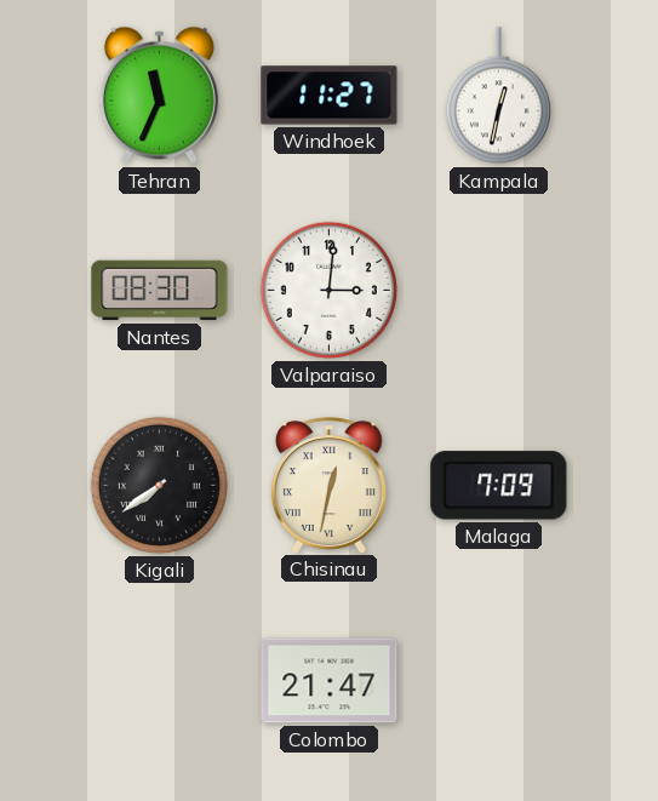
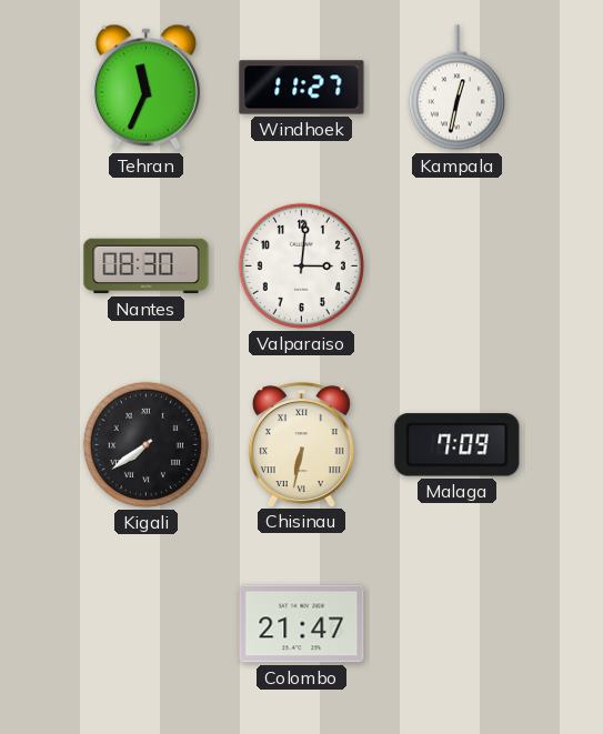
Chisinau: 12:32 -> 6:32
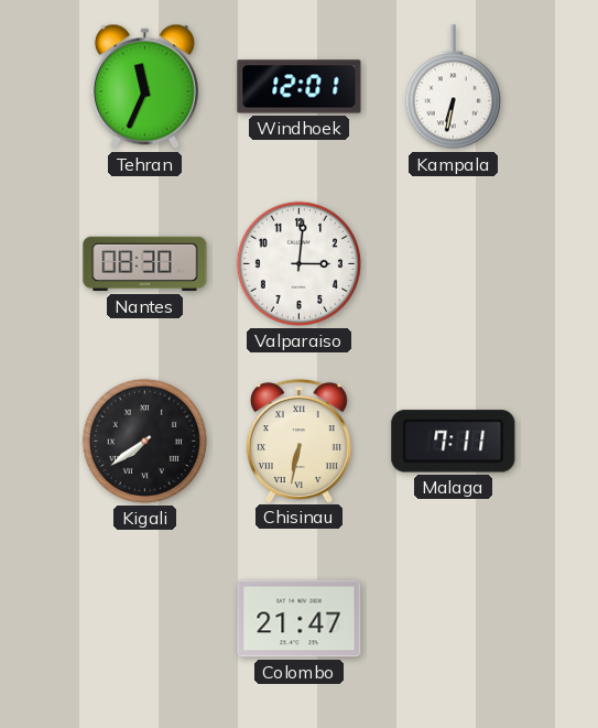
Windhoek: 11:27 -> 12:01
Kampala: 12:32 -> 6:32
Malaga: 7:09 -> 7:11
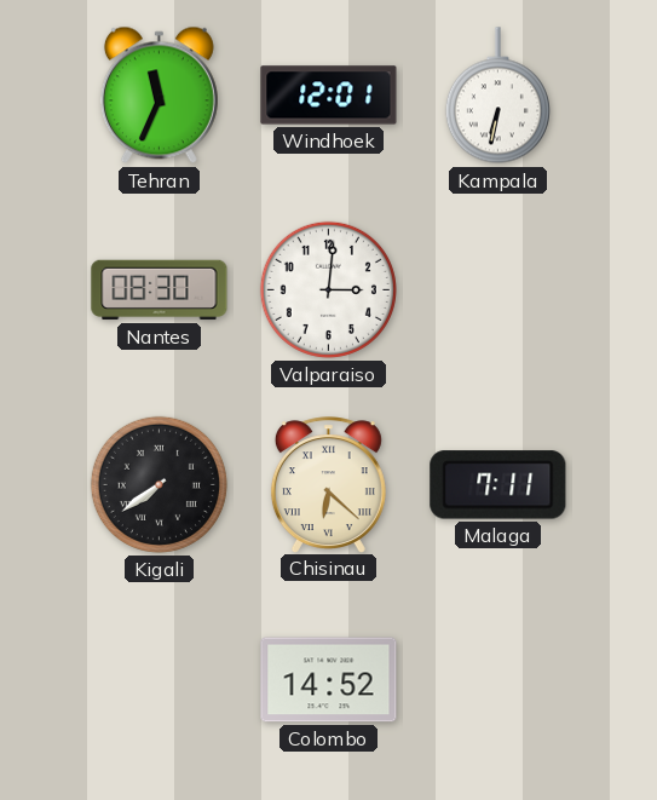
Chisinau: 6:32 -> 6:22
Colombo: 21:47 -> 14:52
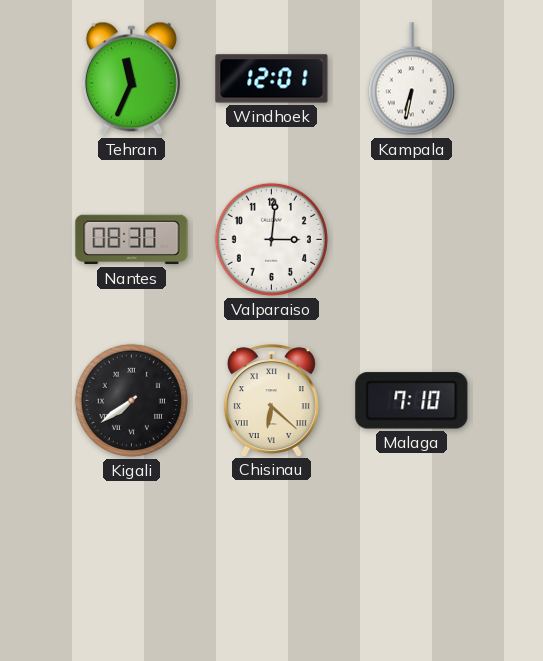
Malaga: 7:11 -> 7:10
Colombo: 14:52 -> none
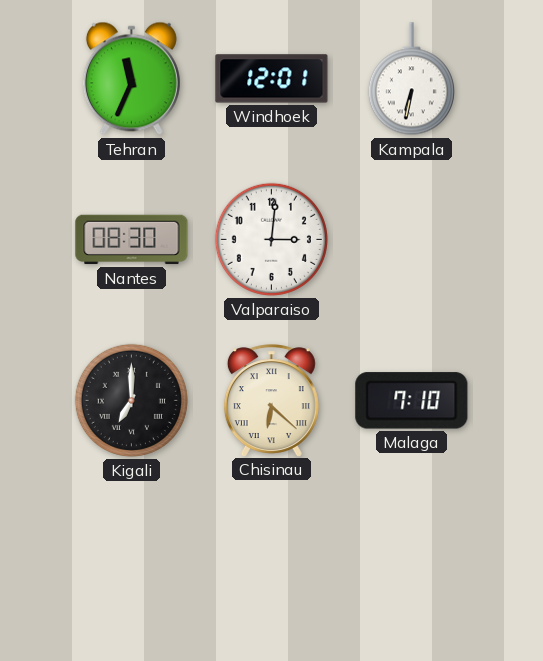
Kigali: 7:39 -> 7:00
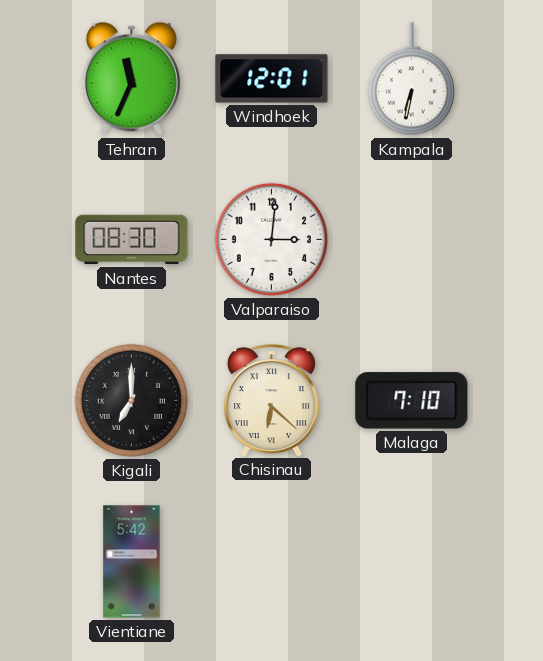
Vientiane: none -> 5:42
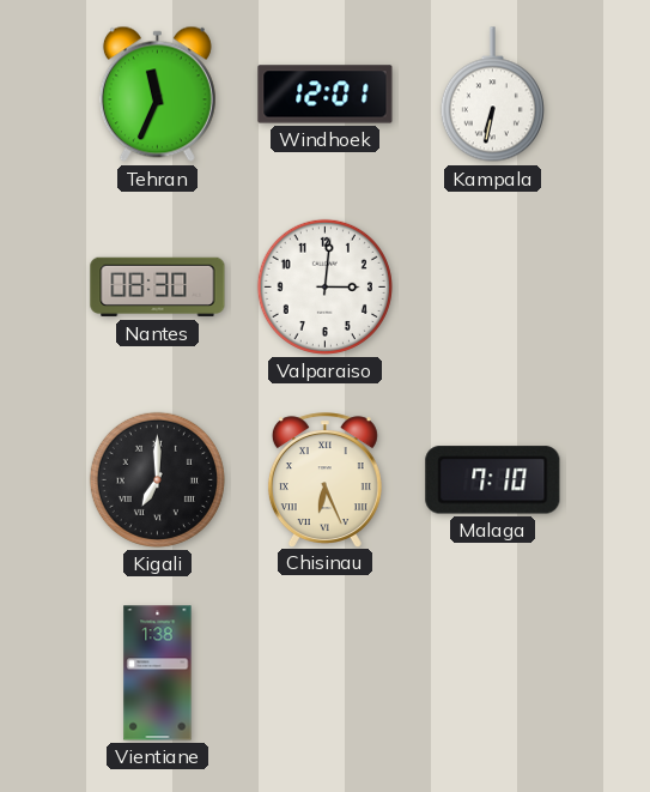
Chisinau: 6:22 -> 6:26
Vientiane: 5:42 -> 1:38
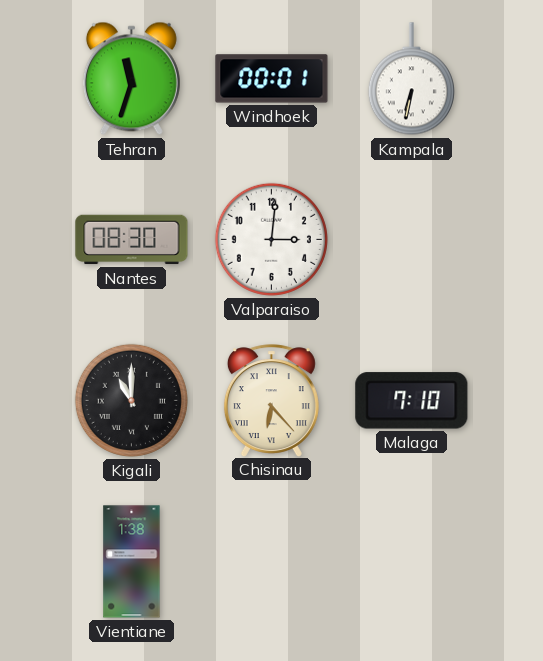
Tehran: 11:34 -> 11:33
Windhoek: 12:01 -> 00:01
Kigali: 7:00 -> 11:00
Chisinau: 6:26 -> 6:23
